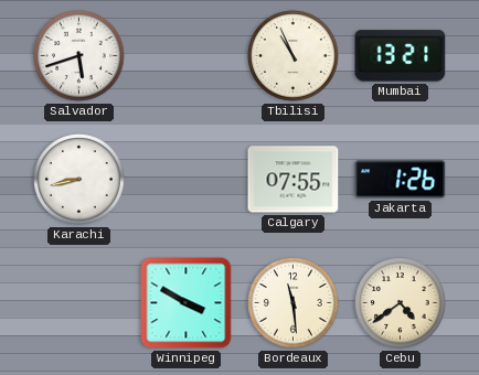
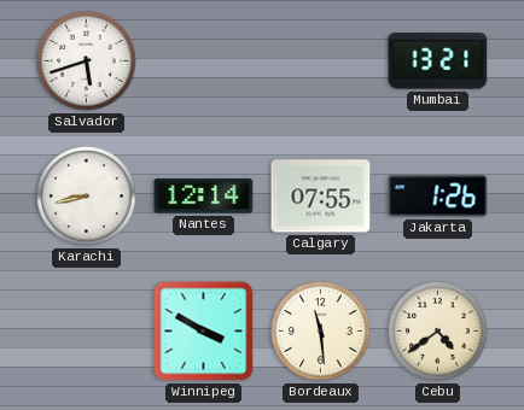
Tbilisi: 10:56 -> none
Nantes: none -> 12:14
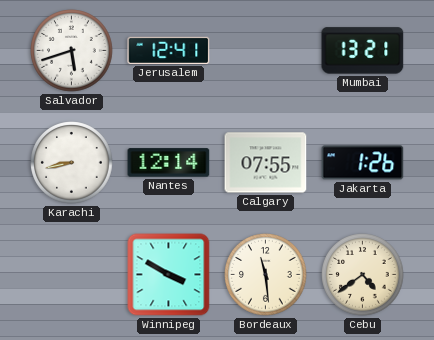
Jerusalem: none -> 12:41
